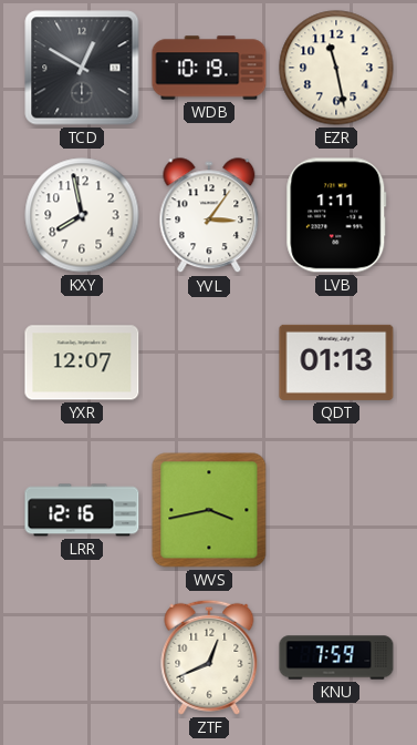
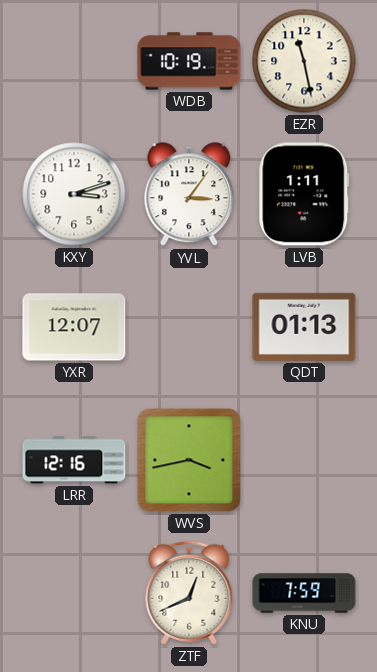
TCD: 12:50 -> none
KXY: 7:58 -> 3:12
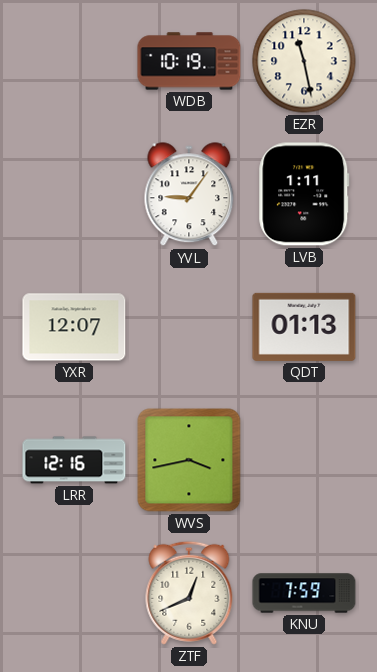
KXY: 3:12 -> none
YVL: 3:06 -> 9:06
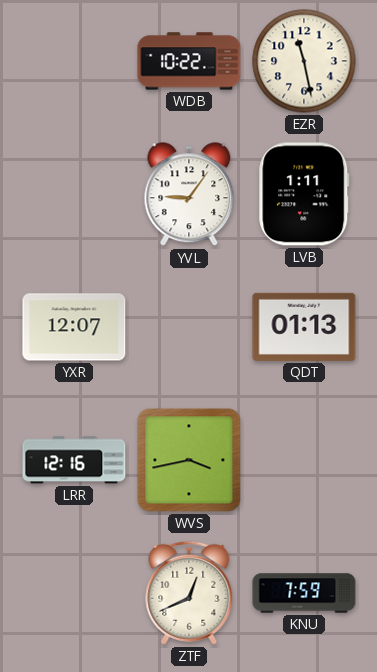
WDB: 10:19 -> 10:22
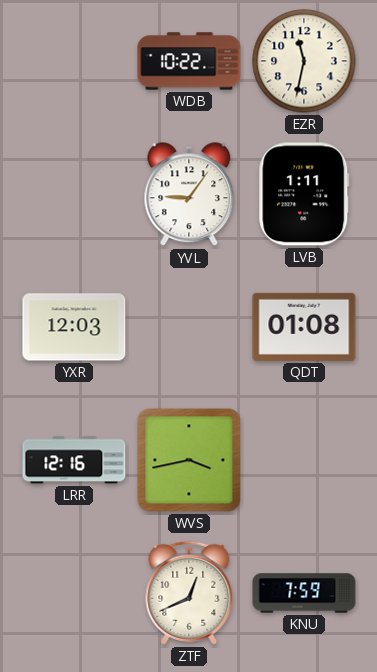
EZR: 11:28 -> 11:32
YXR: 12:07 -> 12:03
QDT: 01:13 -> 01:08
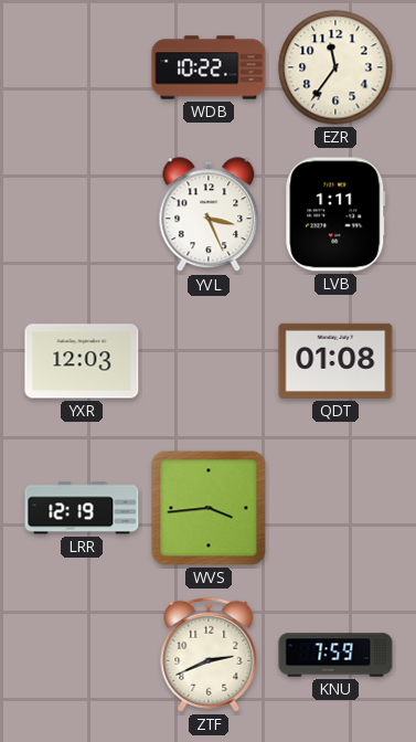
EZR: 11:32 -> 11:36
YVL: 9:06 -> 3:26
LRR: 12:16 -> 12:19
WVS: 3:43 -> 3:44
ZTF: 12:41 -> 2:41
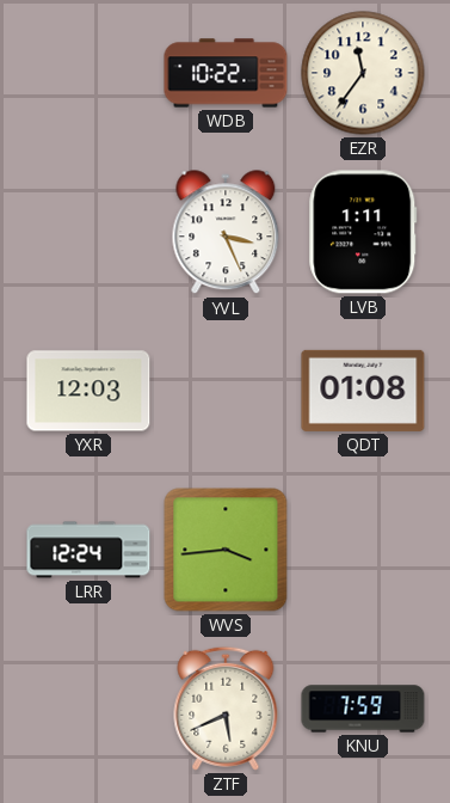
LRR: 12:19 -> 12:24
ZTF: 2:41 -> 5:41
